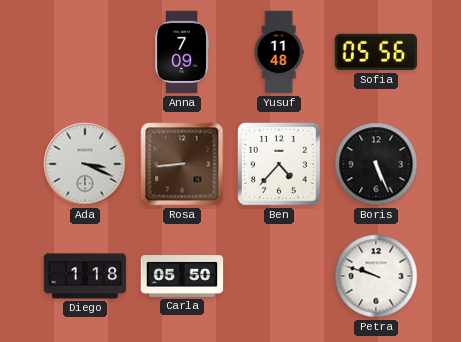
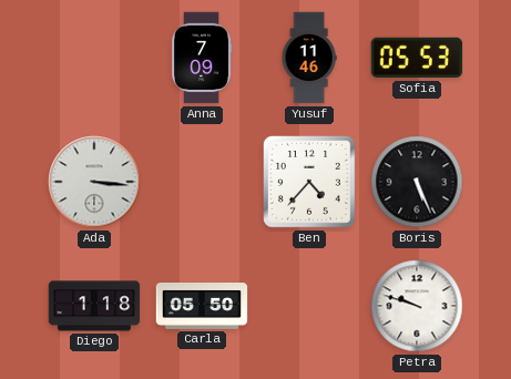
Yusuf: 11:48 -> 11:46
Sofia: 05:56 -> 05:53
Ada: 3:19 -> 3:16
Rosa: 8:44 -> none
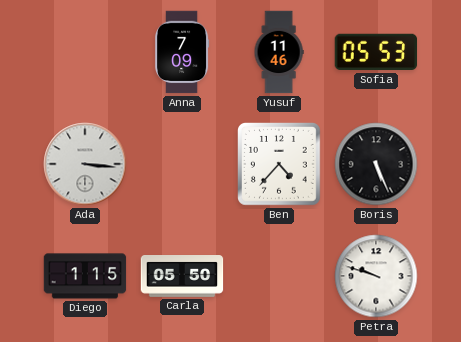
Diego: 1:18 -> 1:15
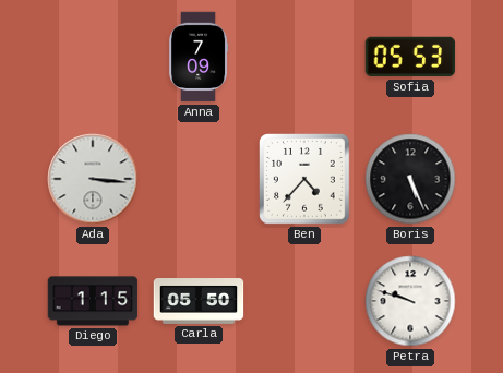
Yusuf: 11:46 -> none
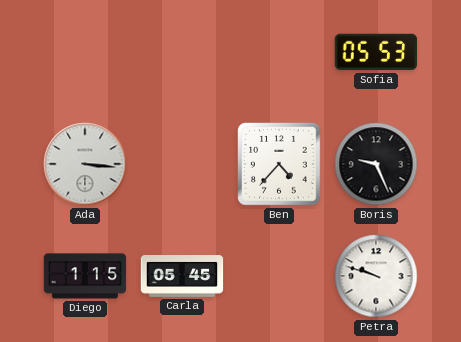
Anna: 7:09 -> none
Boris: 5:26 -> 9:26
Carla: 05:50 -> 05:45
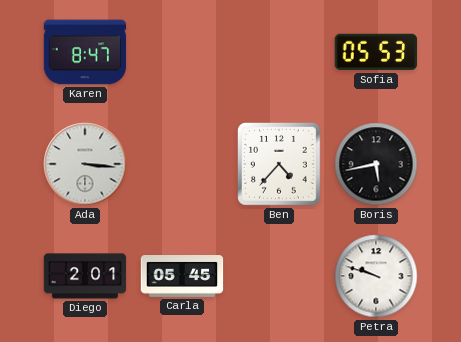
Karen: none -> 8:47
Boris: 9:26 -> 5:43
Diego: 1:15 -> 2:01
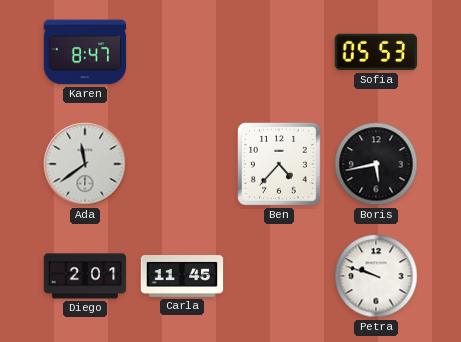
Ada: 3:16 -> 11:39
Carla: 05:45 -> 11:45
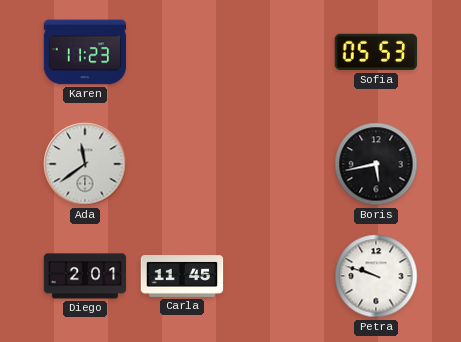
Karen: 8:47 -> 11:23
Ben: 4:37 -> none
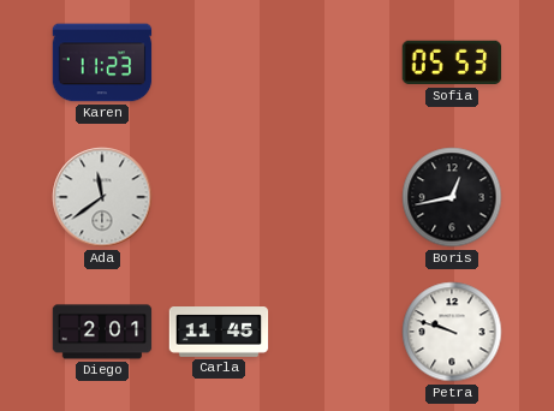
Boris: 5:43 -> 12:43
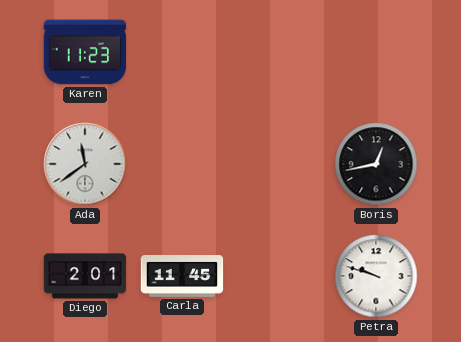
Sofia: 05:53 -> none
